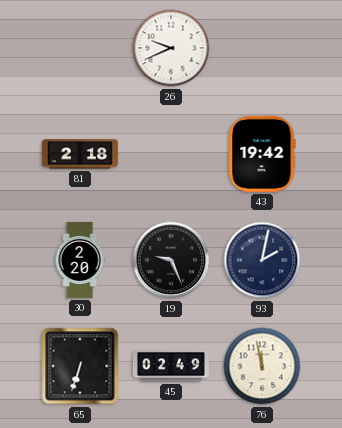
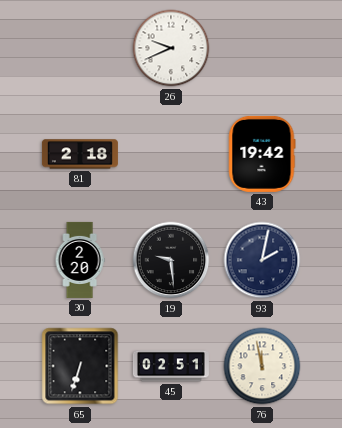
19: 9:26 -> 9:29
45: 02:49 -> 02:51
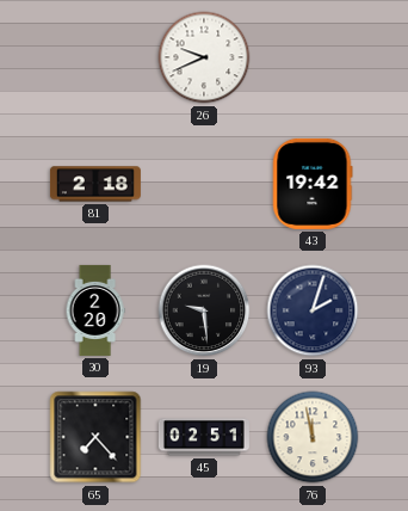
93: 2:02 -> 2:03
65: 6:33 -> 7:23
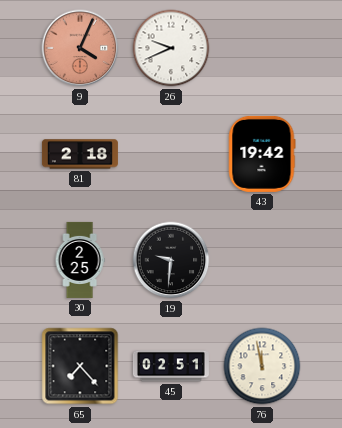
9: none -> 4:04
30: 2:20 -> 2:25
19: 9:29 -> 9:31
93: 2:03 -> none
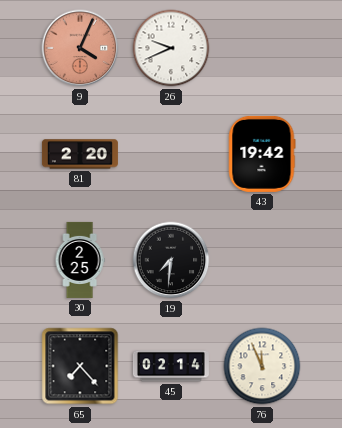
81: 2:18 -> 2:20
19: 9:31 -> 7:31
45: 02:51 -> 02:14
76: 11:58 -> 11:56
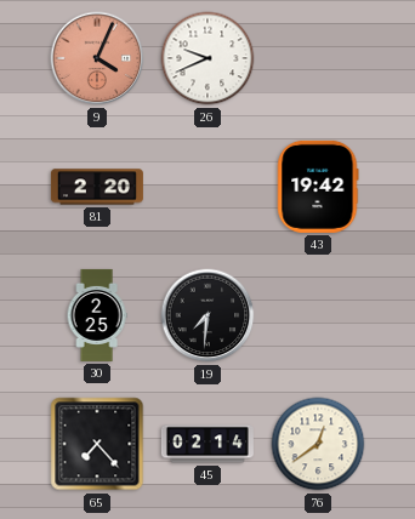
76: 11:56 -> 12:39
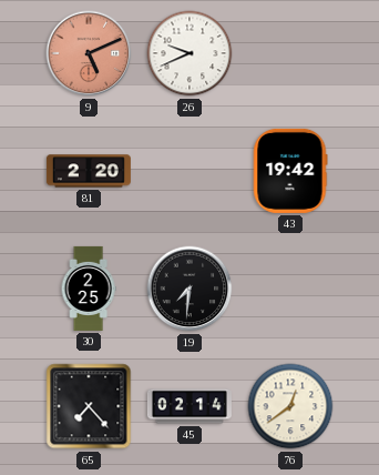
9: 4:04 -> 5:11
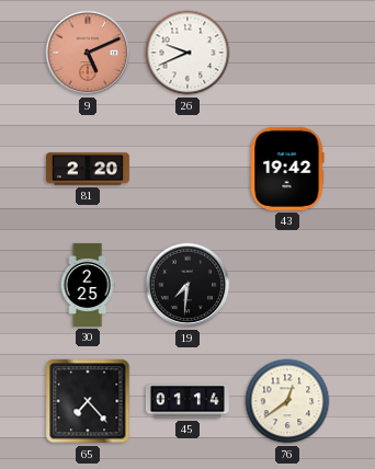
45: 02:14 -> 01:14
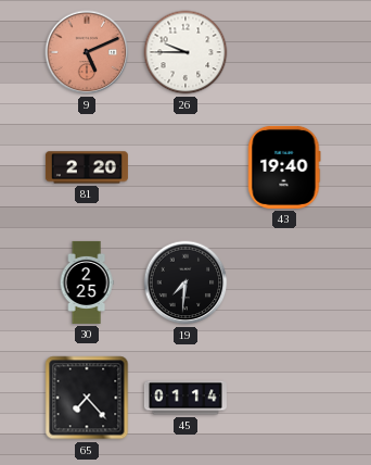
26: 9:41 -> 9:45
43: 19:42 -> 19:40
76: 12:39 -> none
